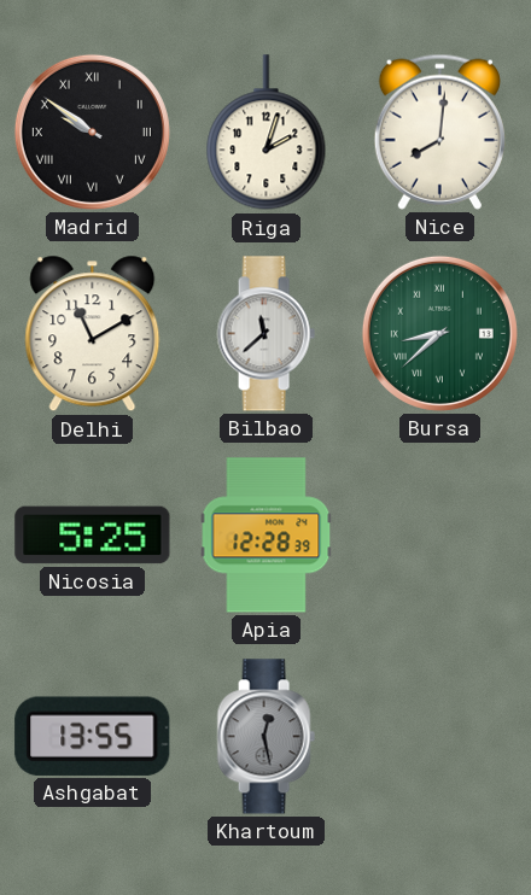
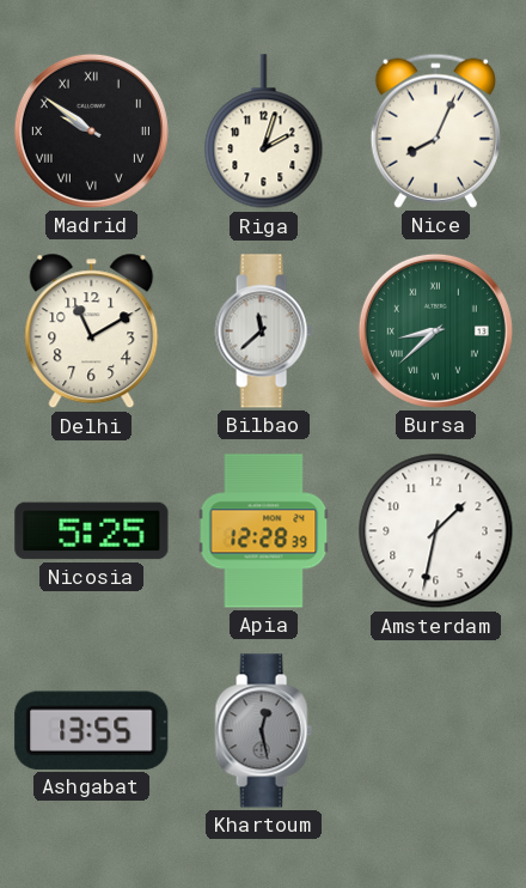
Nice: 8:01 -> 8:04
Amsterdam: none -> 1:32
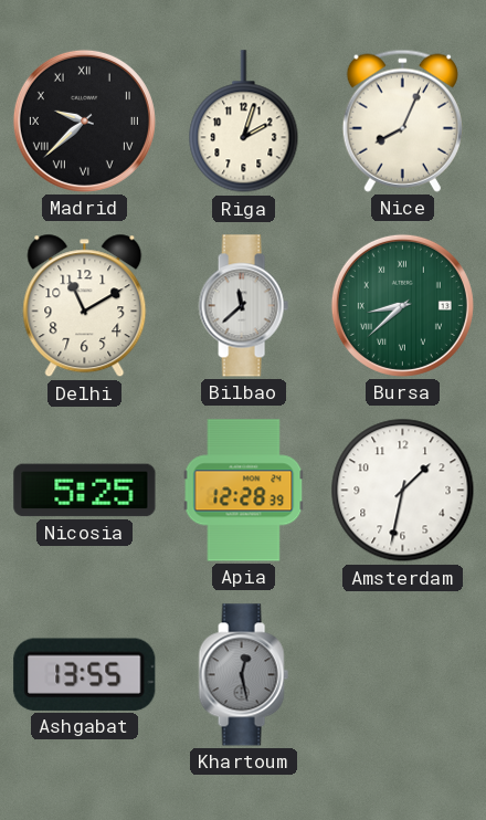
Madrid: 9:51 -> 9:38
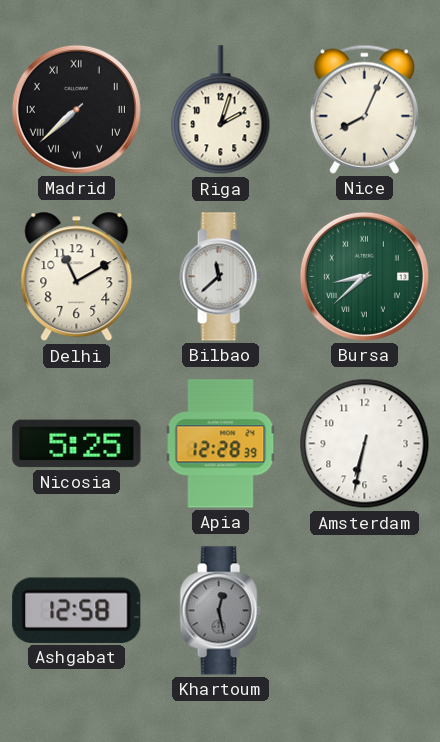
Madrid: 9:38 -> 7:38
Amsterdam: 1:32 -> 6:32
Ashgabat: 13:55 -> 12:58
